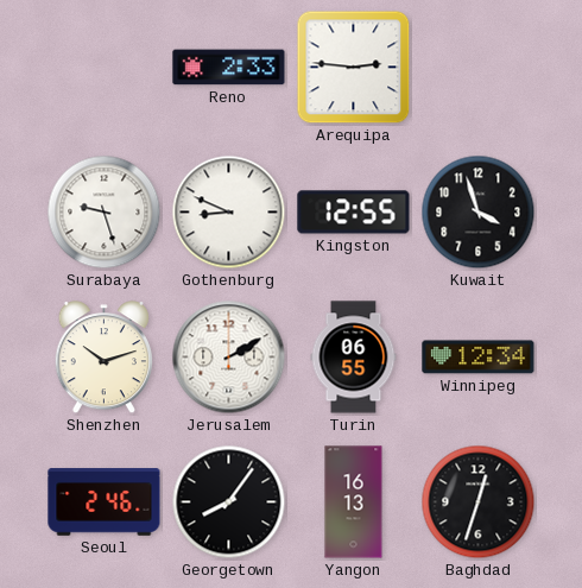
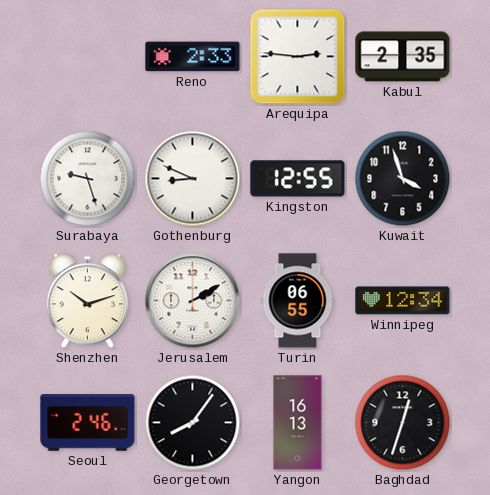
Kabul: none -> 2:35
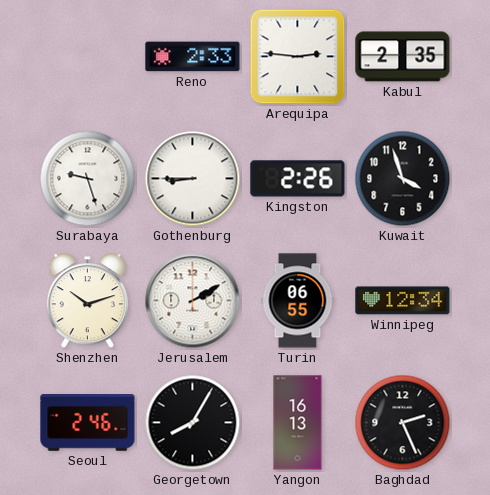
Gothenburg: 8:49 -> 8:45
Kingston: 12:55 -> 2:26
Georgetown: 8:06 -> 8:05
Baghdad: 12:33 -> 2:26
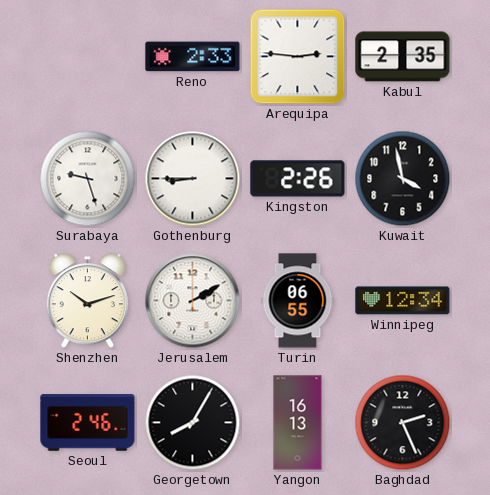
Kuwait: 3:57 -> 3:58
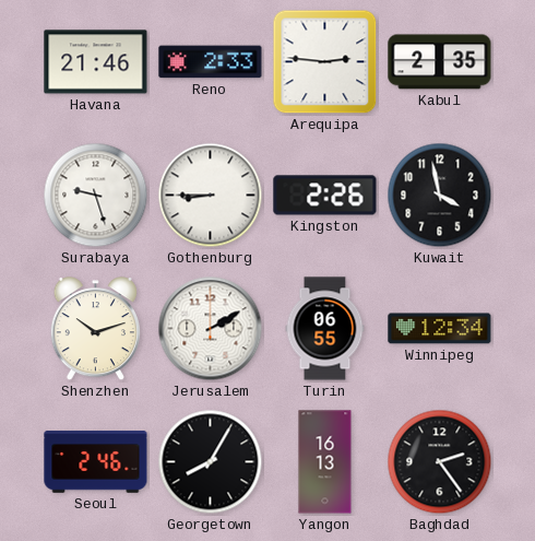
Havana: none -> 21:46
Baghdad: 2:26 -> 2:24
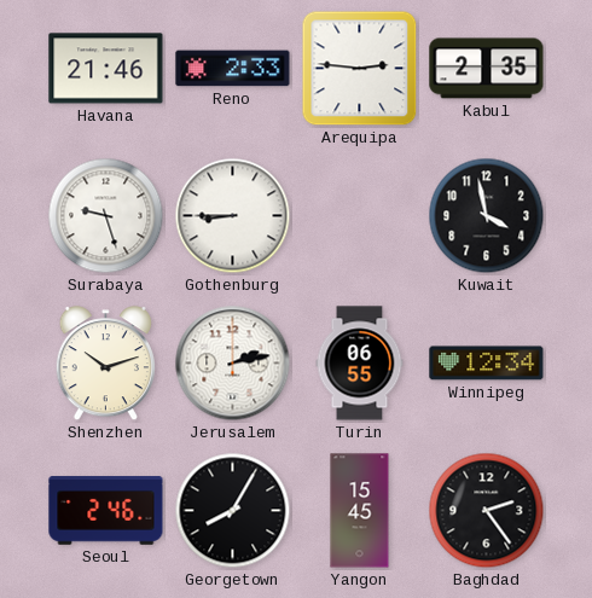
Kingston: 2:26 -> none
Jerusalem: 2:10 -> 2:13
Yangon: 16:13 -> 15:45
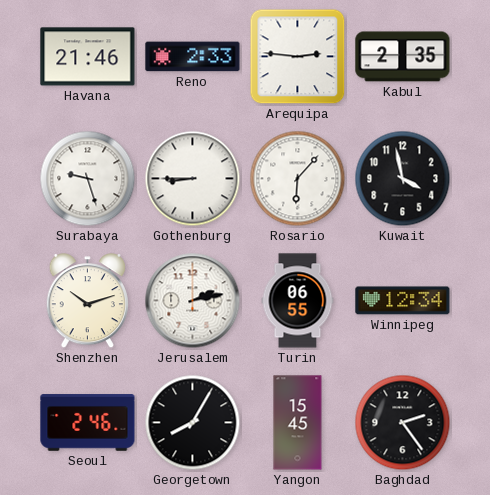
Rosario: none -> 6:07
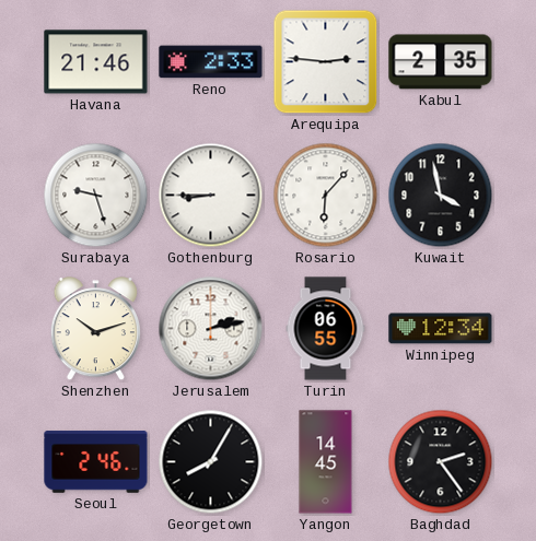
Yangon: 15:45 -> 14:45
